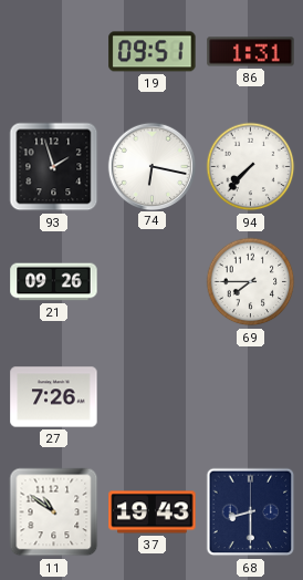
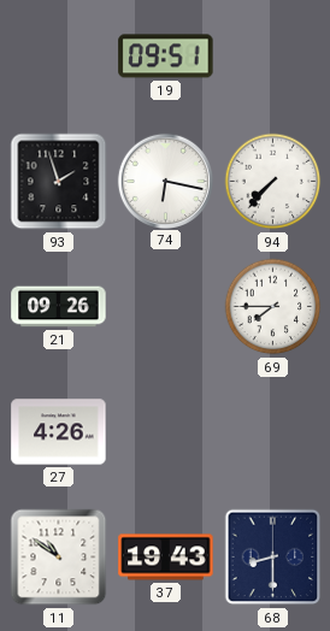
86: 1:31 -> none
27: 7:26 -> 4:26
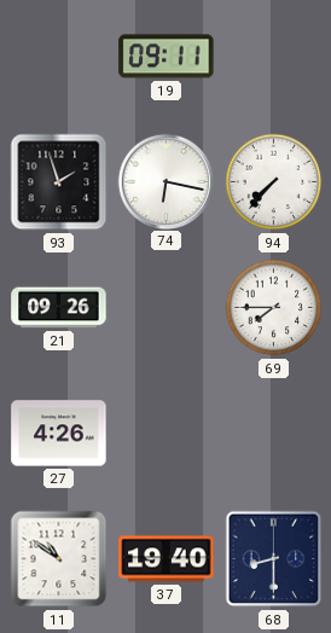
19: 09:51 -> 09:11
37: 19:43 -> 19:40
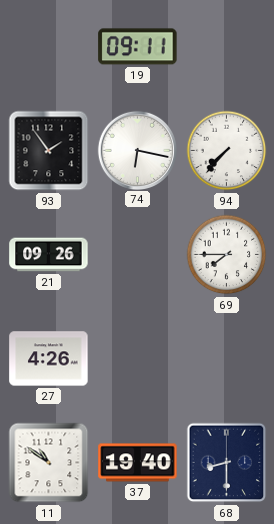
93: 1:57 -> 1:54
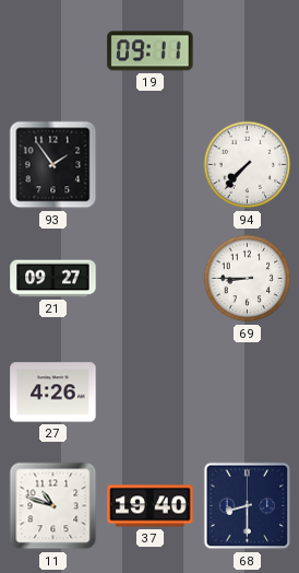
74: 6:17 -> none
21: 09:26 -> 09:27
69: 7:45 -> 8:45
11: 10:51 -> 10:48
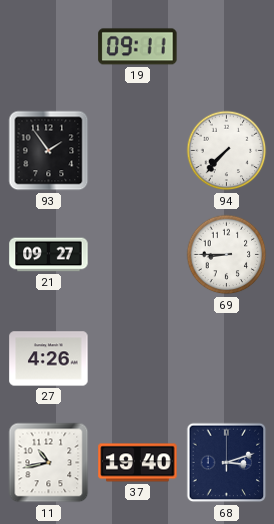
11: 10:48 -> 10:43
68: 8:30 -> 3:12
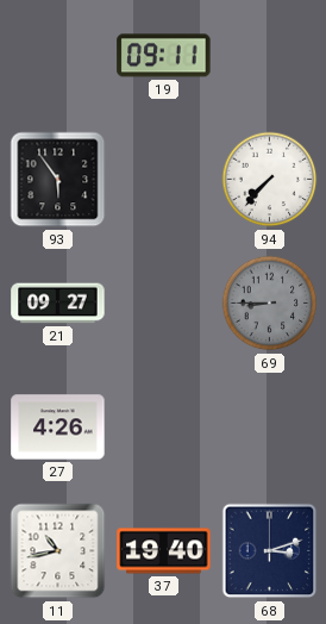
93: 1:54 -> 5:54
69 dial: white -> grey
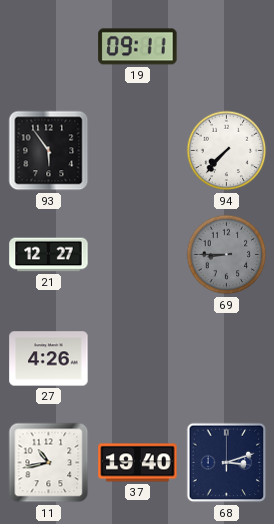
21: 09:27 -> 12:27
